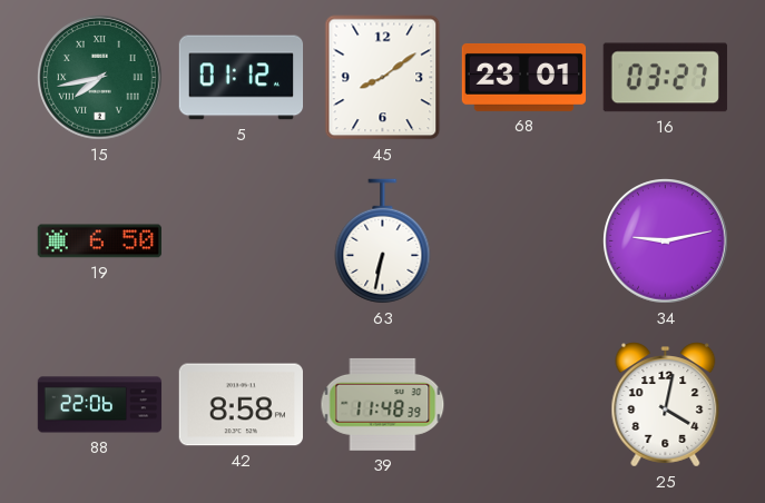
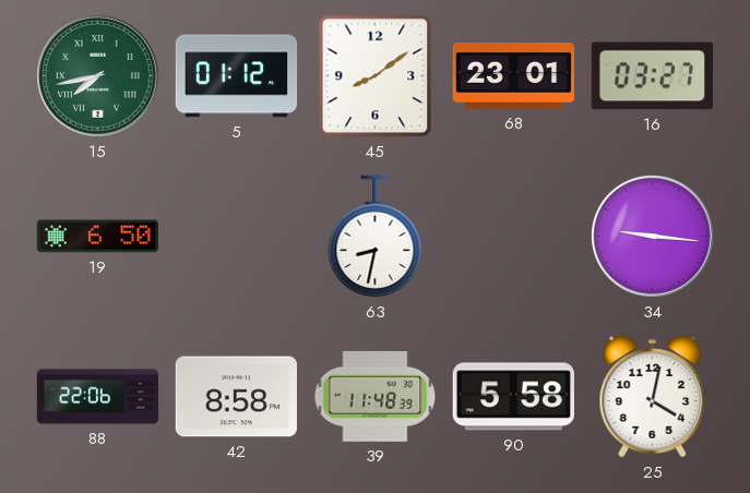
63: 6:32 -> 8:32
34: 9:13 -> 9:16
90: none -> 5:58
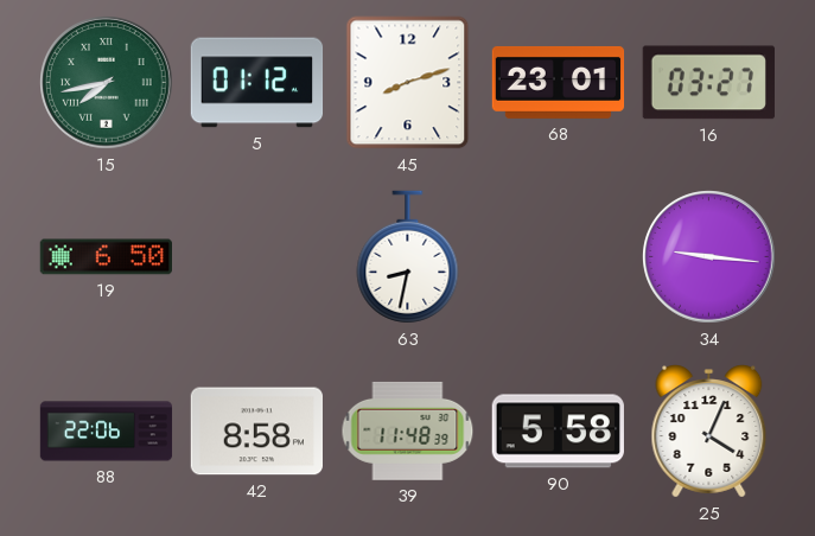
45: 8:09 -> 8:12
25: 4:02 -> 4:04
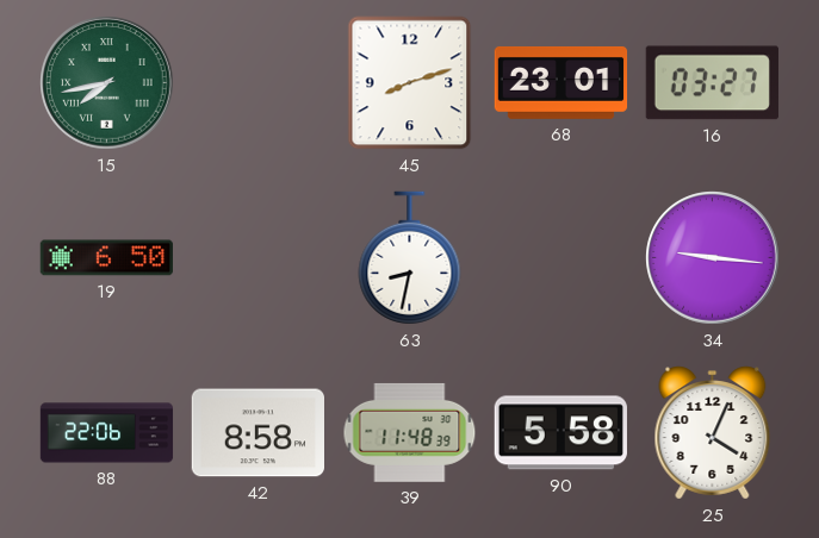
5: 01:12 -> none
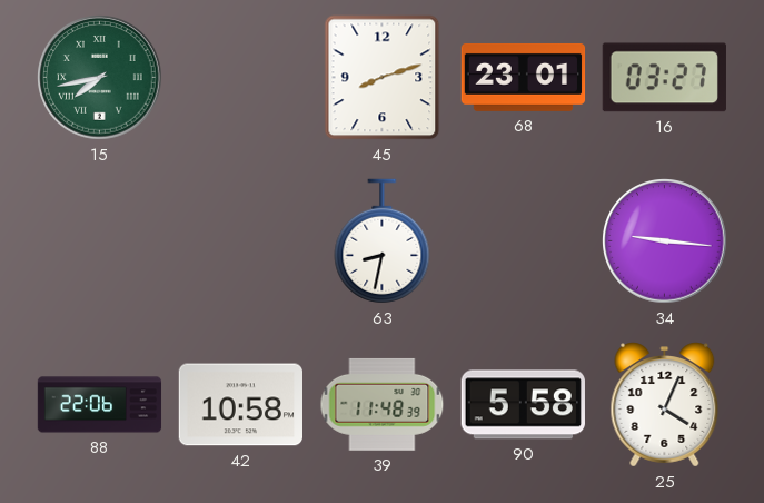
19: 6:50 -> none
42: 8:58 -> 10:58
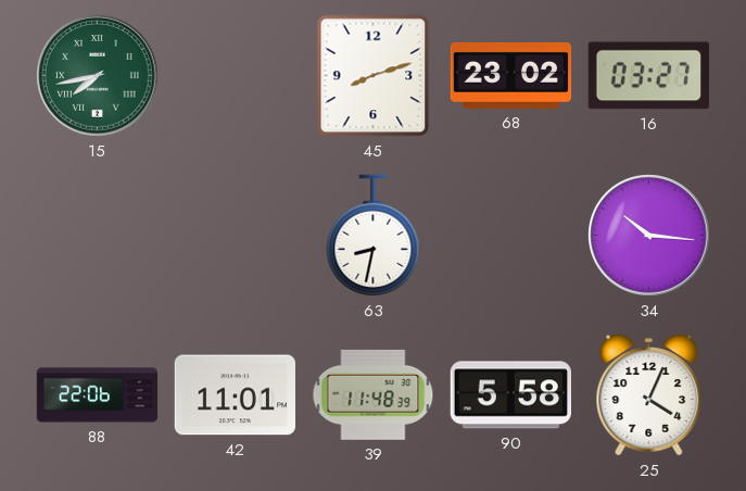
68: 23:01 -> 23:02
34: 9:16 -> 10:16
42: 10:58 -> 11:01
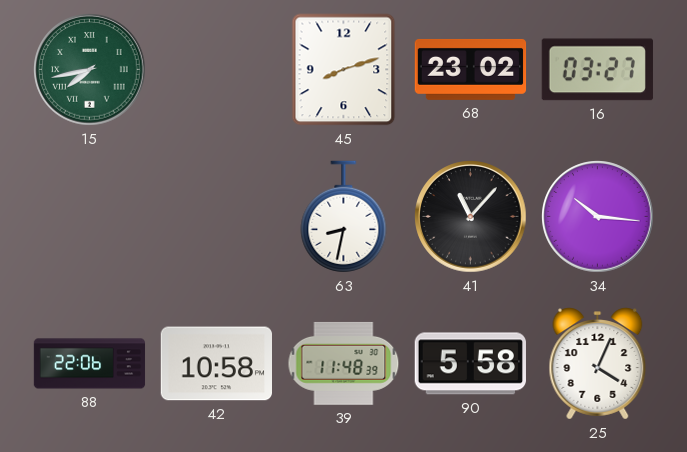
41: none -> 11:07
42: 11:01 -> 10:58
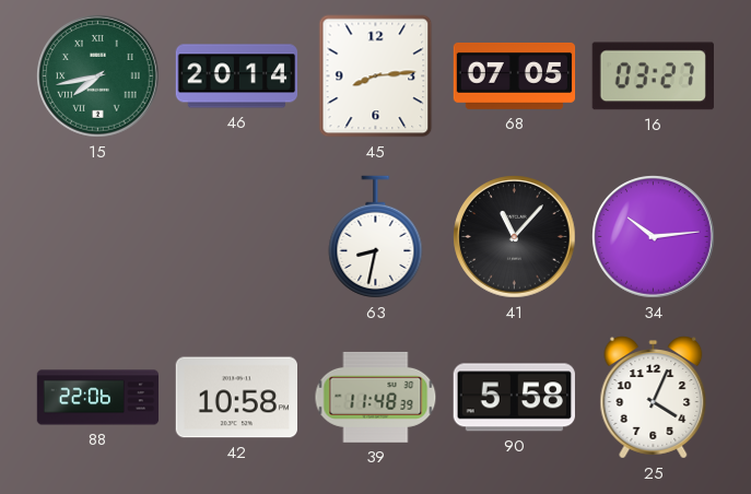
46: none -> 20:14
45: 8:12 -> 8:14
68: 23:02 -> 07:05
34: 10:16 -> 10:14
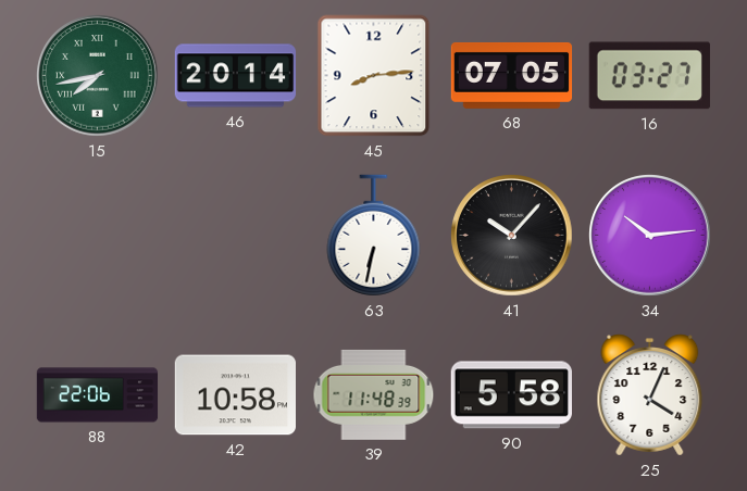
63: 8:32 -> 6:32
41: 11:07 -> 10:07
